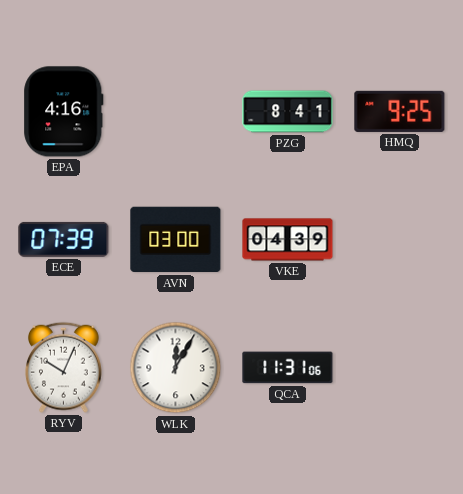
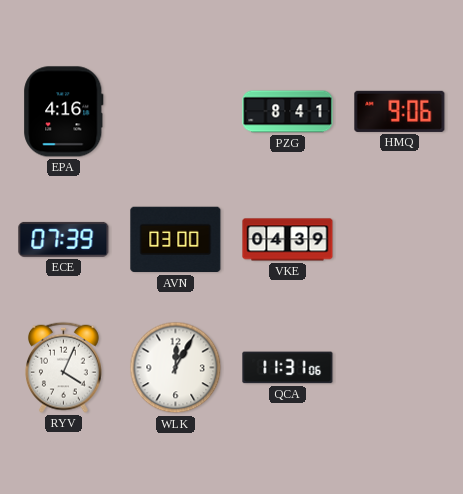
HMQ: 9:25 -> 9:06
RYV: 10:04 -> 4:04
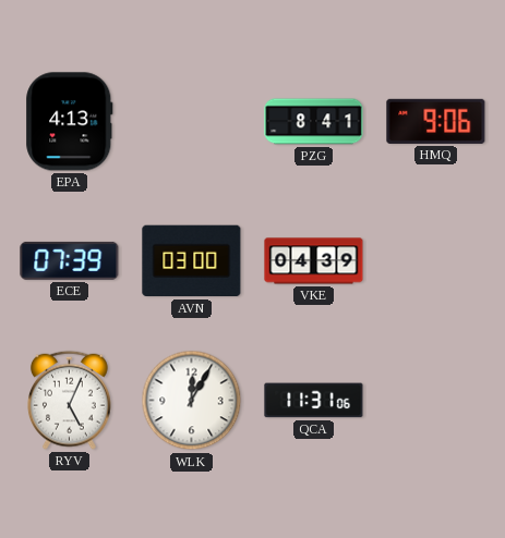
EPA: 4:16 -> 4:13
RYV: 4:04 -> 5:04
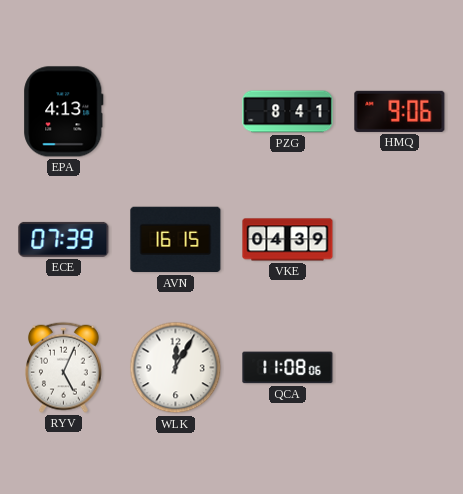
AVN: 03:00 -> 16:15
QCA: 11:31 -> 11:08
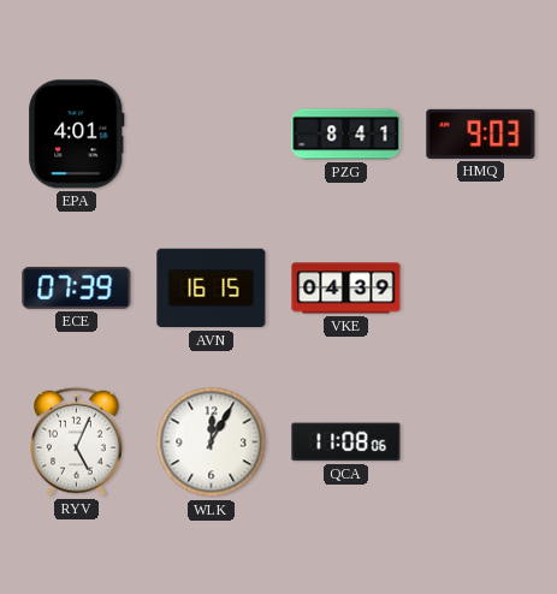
EPA: 4:13 -> 4:01
HMQ: 9:06 -> 9:03
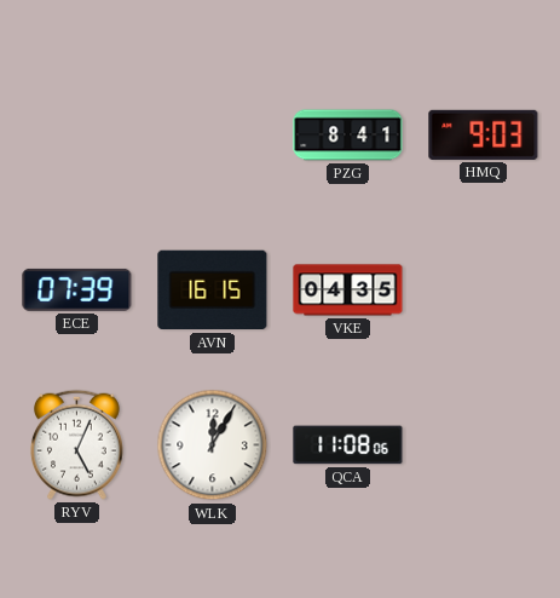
EPA: 4:01 -> none
VKE: 04:39 -> 04:35
